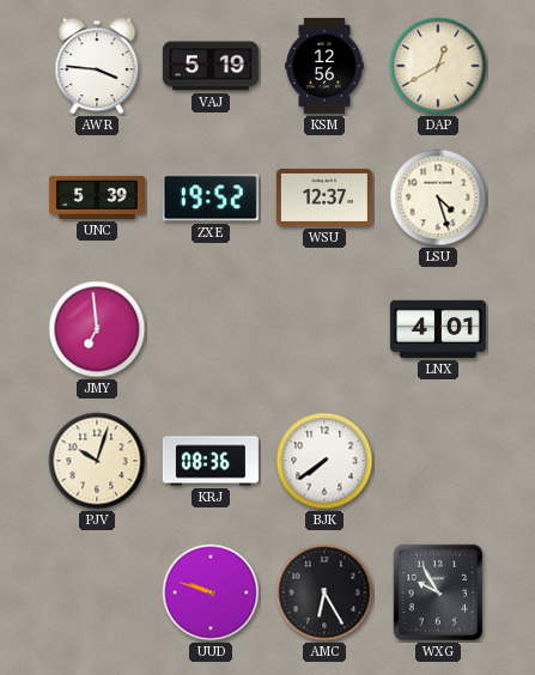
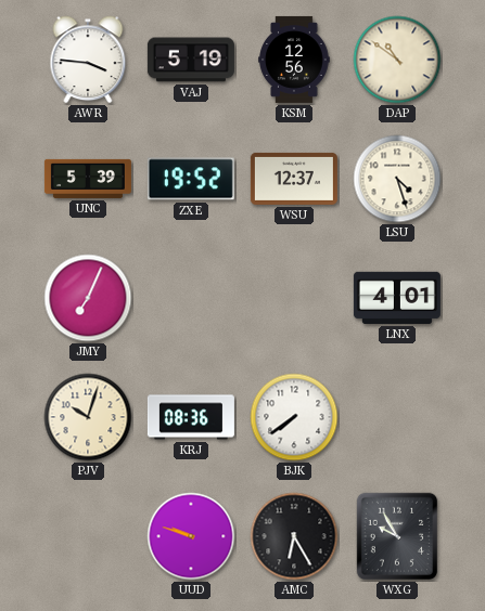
DAP: 12:40 -> 10:51
JMY: 6:59 -> 7:04
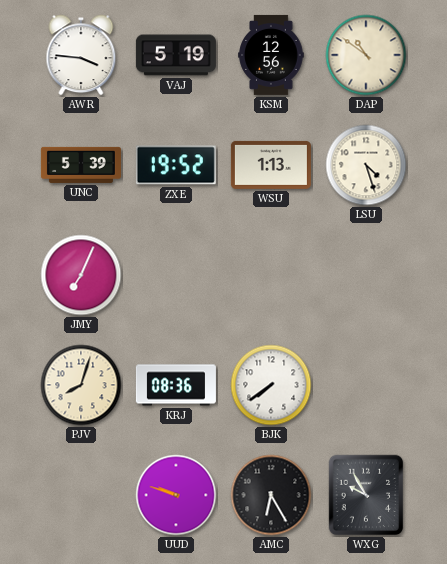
WSU: 12:37 -> 1:13
LNX: 4:01 -> none
PJV: 10:03 -> 8:03
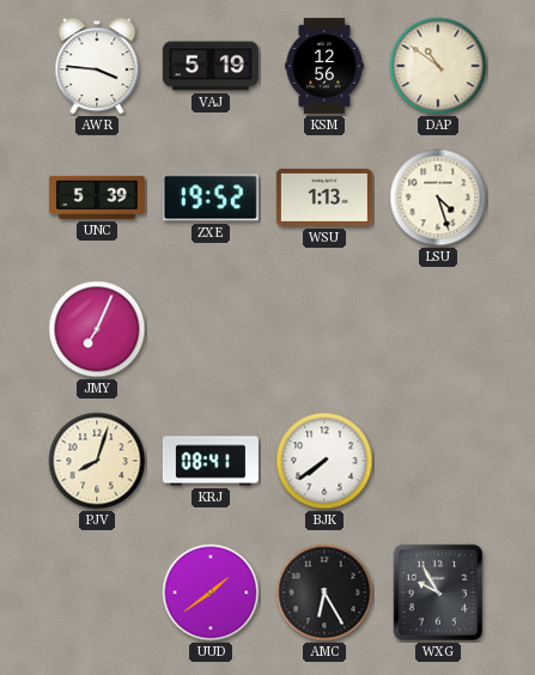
KRJ: 08:36 -> 08:41
UUD: 9:48 -> 1:39
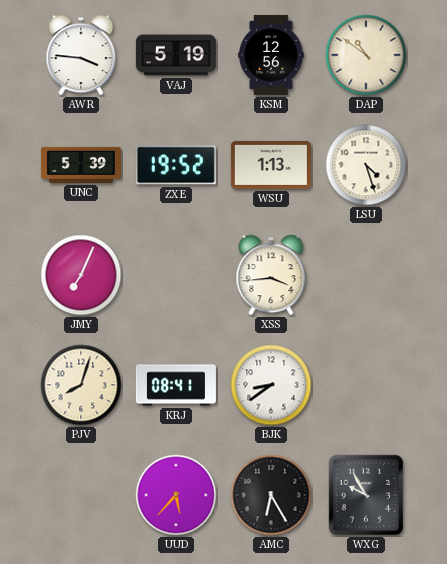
XSS: none -> 3:44
BJK: 7:39 -> 8:39
UUD: 1:39 -> 5:37
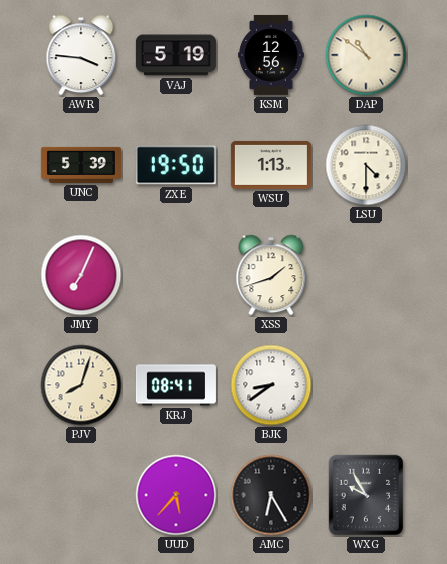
ZXE: 19:52 -> 19:50
LSU: 4:27 -> 4:30
XSS: 3:44 -> 1:42
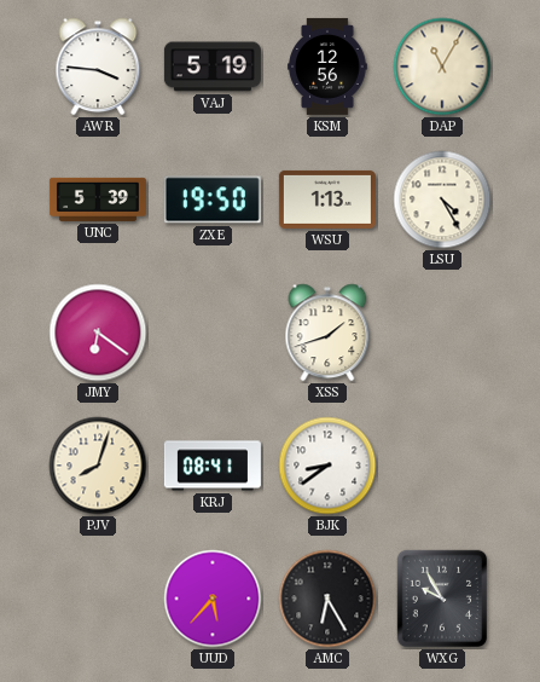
DAP: 10:51 -> 11:05
LSU: 4:30 -> 4:25
JMY: 7:04 -> 6:21
